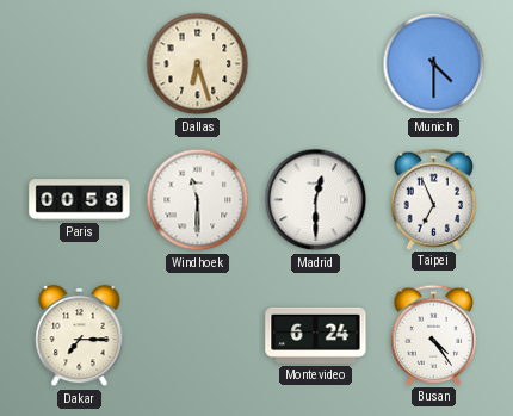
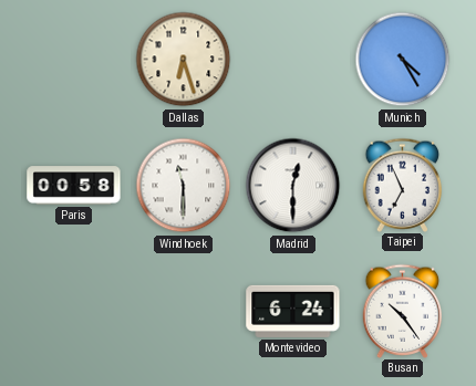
Munich: 4:30 -> 4:25
Dakar: 7:15 -> none
Busan: 4:24 -> 10:24
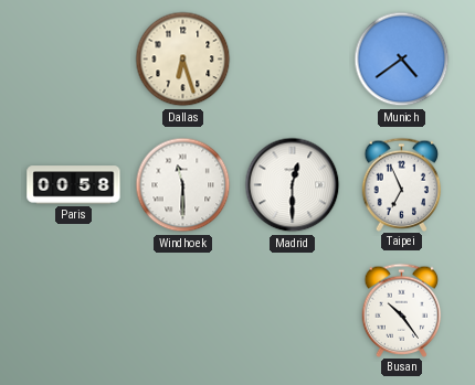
Munich: 4:25 -> 4:39
Montevideo: 6:24 -> none
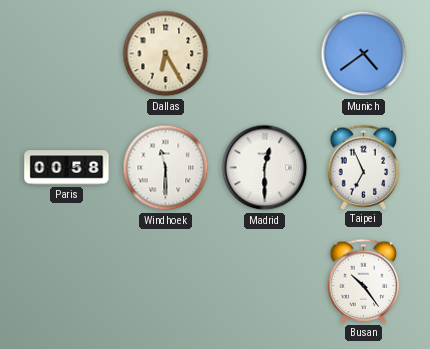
Dallas: 6:27 -> 6:25
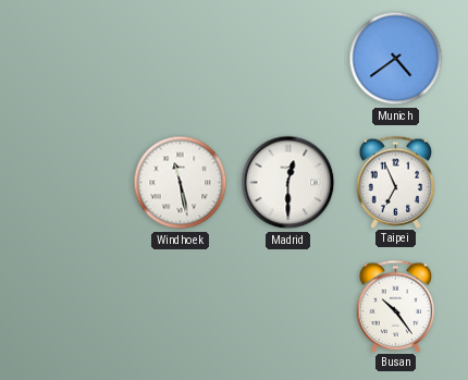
Dallas: 6:25 -> none
Paris: 00:58 -> none
Windhoek: 11:30 -> 11:28
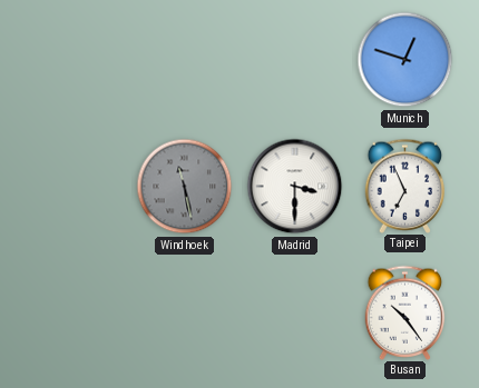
Munich: 4:39 -> 12:48
Windhoek dial: white -> grey
Madrid: 12:30 -> 3:30
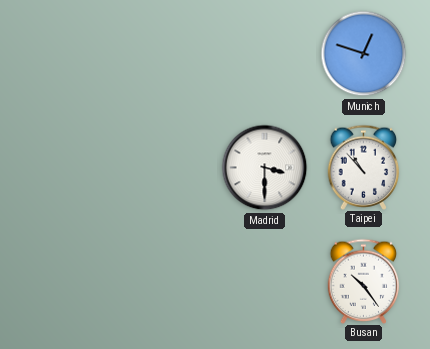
Windhoek: 11:28 -> none
Taipei: 6:56 -> 10:53
